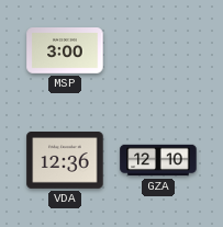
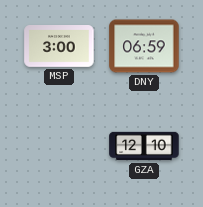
DNY: none -> 06:59
VDA: 12:36 -> none
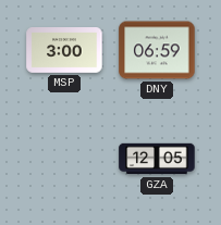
GZA: 12:10 -> 12:05
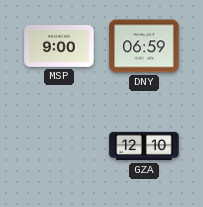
MSP: 3:00 -> 9:00
GZA: 12:05 -> 12:10
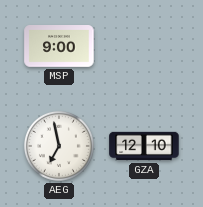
DNY: 06:59 -> none
AEG: none -> 6:58
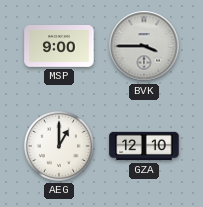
BVK: none -> 3:45
AEG: 6:58 -> 1:00
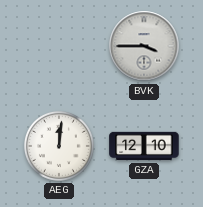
MSP: 9:00 -> none
AEG: 1:00 -> 12:01
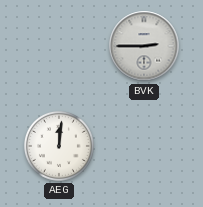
BVK: 3:45 -> 2:45
GZA: 12:10 -> none
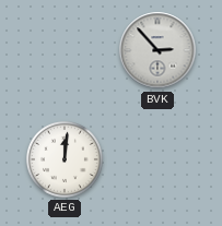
BVK: 2:45 -> 2:53
